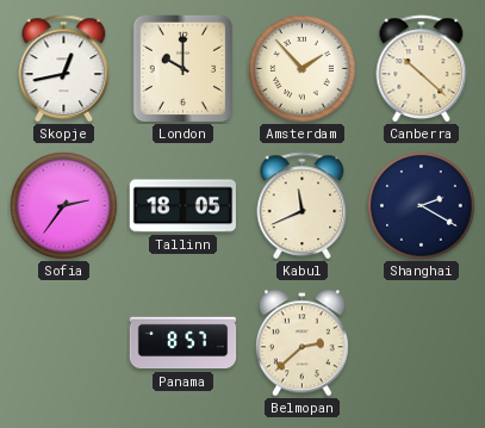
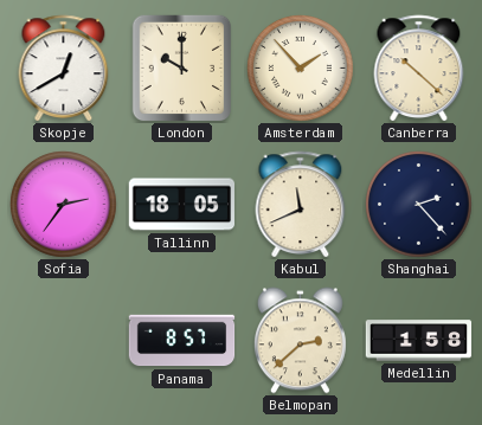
Skopje: 12:43 -> 12:40
Shanghai: 2:20 -> 2:23
Medellin: none -> 1:58
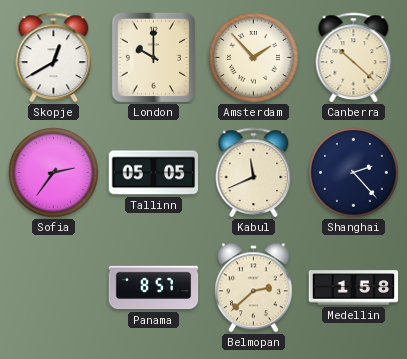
Tallinn: 18:05 -> 05:05
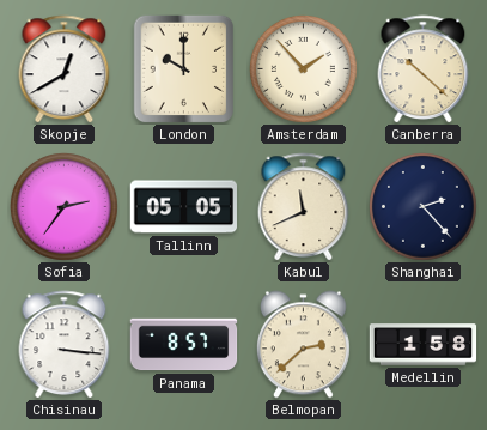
Chisinau: none -> 3:16
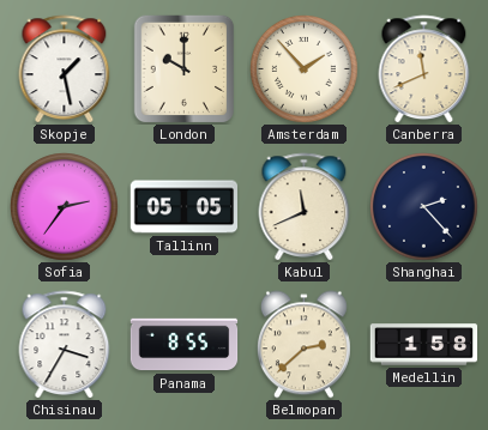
Skopje: 12:40 -> 1:28
Canberra: 10:22 -> 11:41
Chisinau: 3:16 -> 3:35
Panama: 8:57 -> 8:55
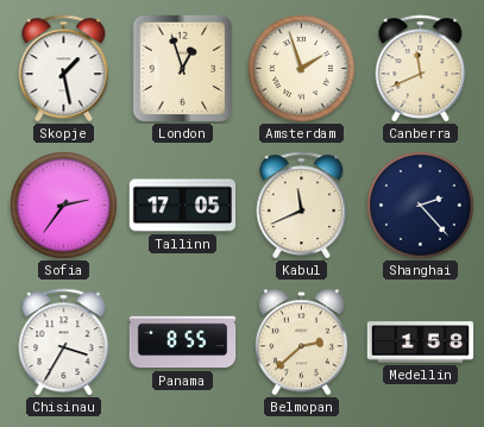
London: 10:00 -> 12:57
Amsterdam: 1:53 -> 1:57
Tallinn: 05:05 -> 17:05
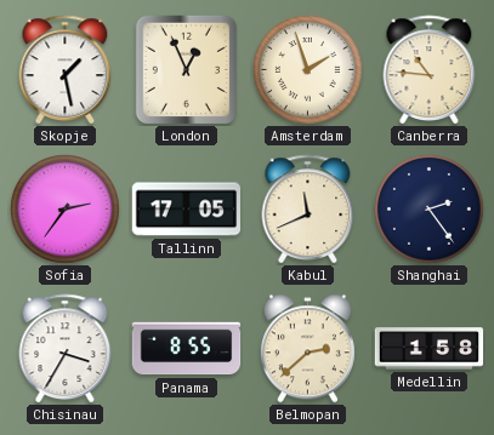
London: 12:57 -> 12:56
Canberra: 11:41 -> 10:46
Shanghai: 2:23 -> 2:24
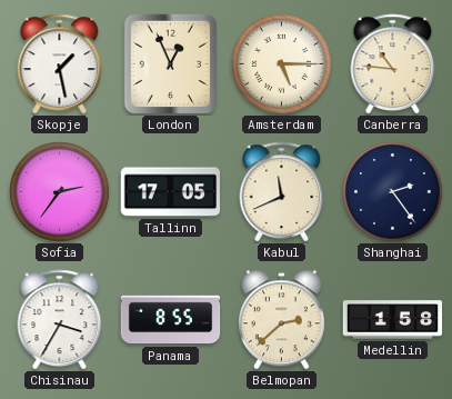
Amsterdam: 1:57 -> 5:15
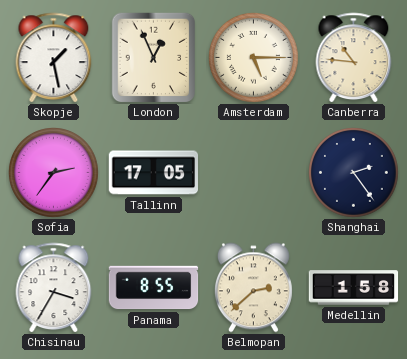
Kabul: 11:41 -> none
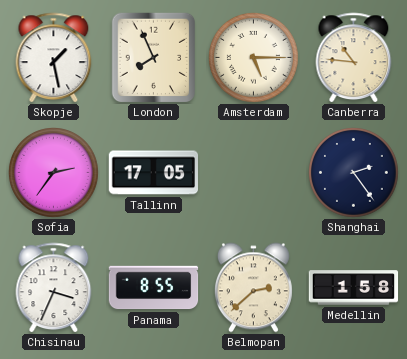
London: 12:56 -> 7:56
Chisinau: 3:35 -> 3:34
